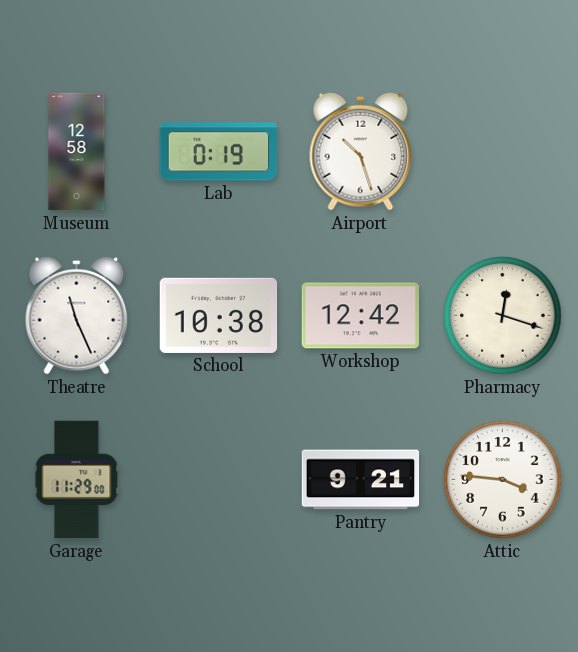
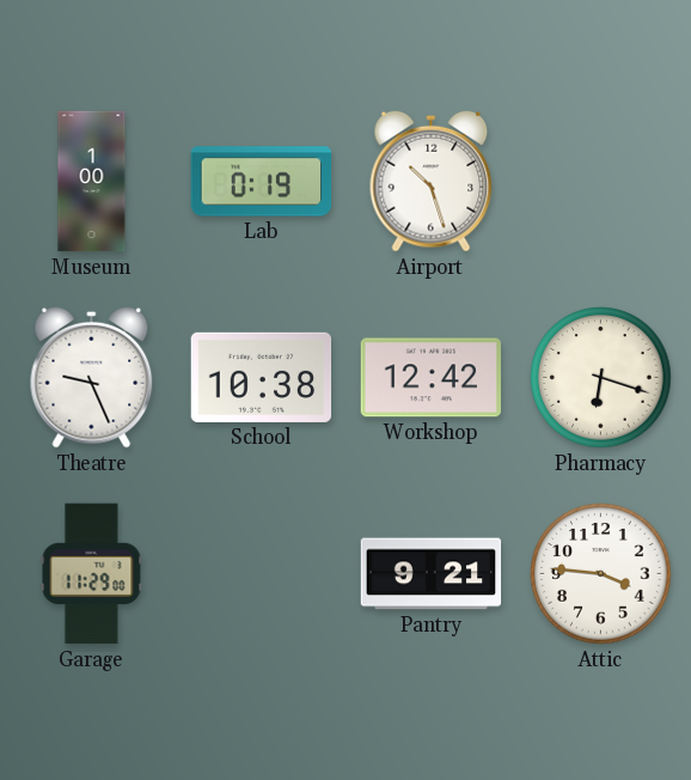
Museum: 12:58 -> 1:00
Theatre: 11:26 -> 9:26
Pharmacy: 12:18 -> 6:18
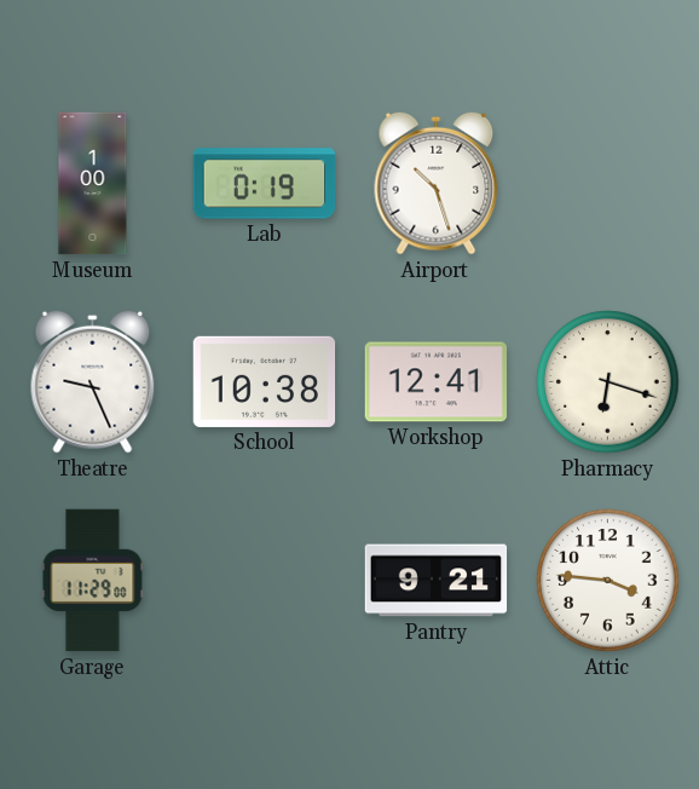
Workshop: 12:42 -> 12:41
